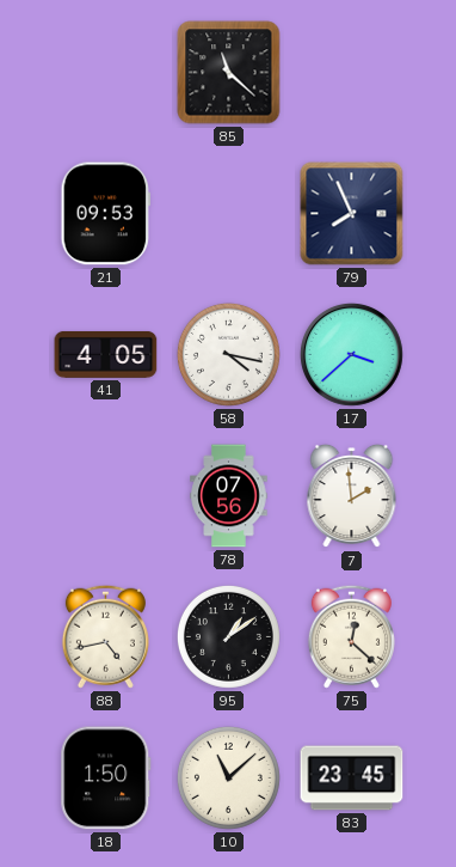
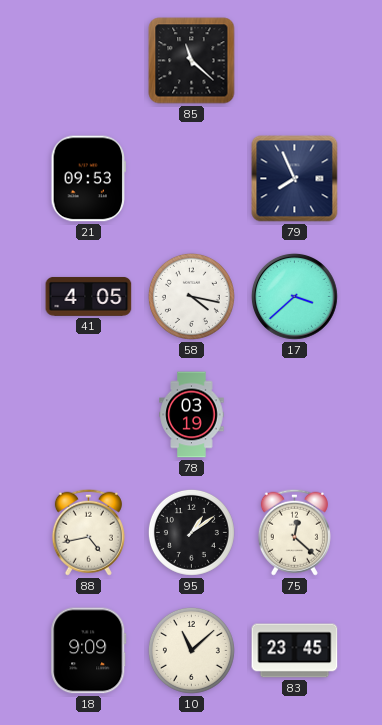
78: 07:56 -> 03:19
7: 1:59 -> none
18: 1:50 -> 9:09
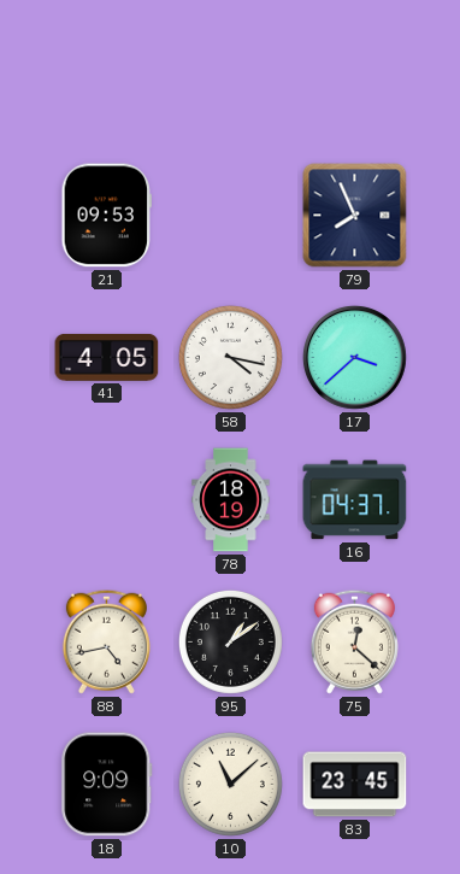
85: 11:22 -> none
78: 03:19 -> 18:19
16: none -> 04:37
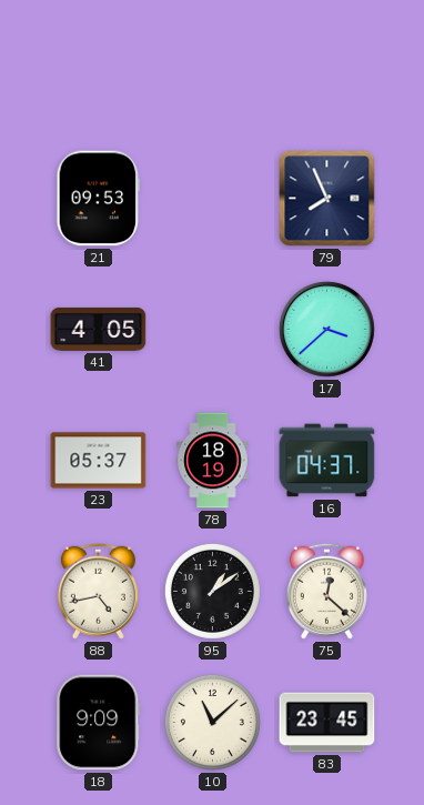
58: 4:17 -> none
23: none -> 05:37
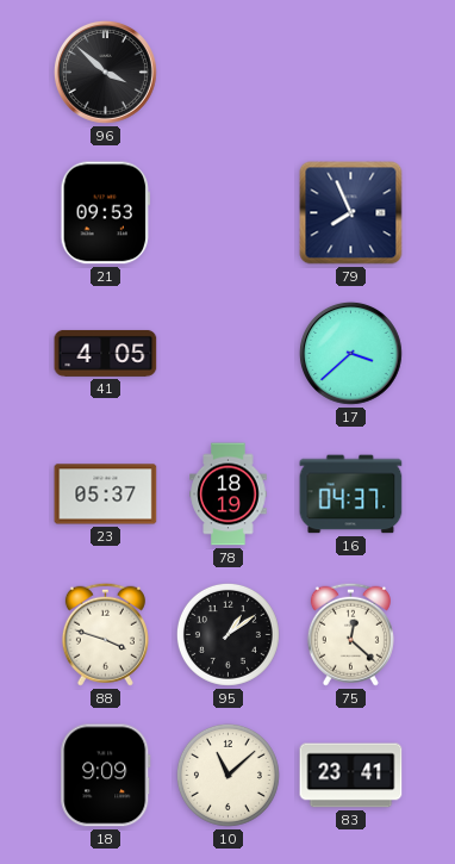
96: none -> 3:52
88: 4:43 -> 3:48
83: 23:45 -> 23:41
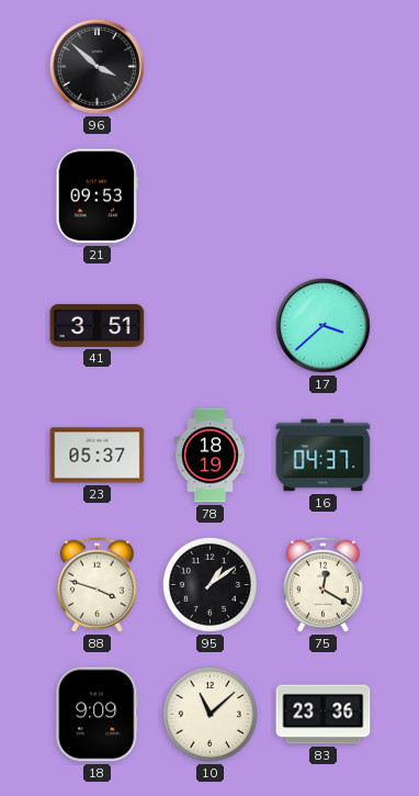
79: 7:56 -> none
41: 4:05 -> 3:51
75: 12:22 -> 12:20
83: 23:41 -> 23:36
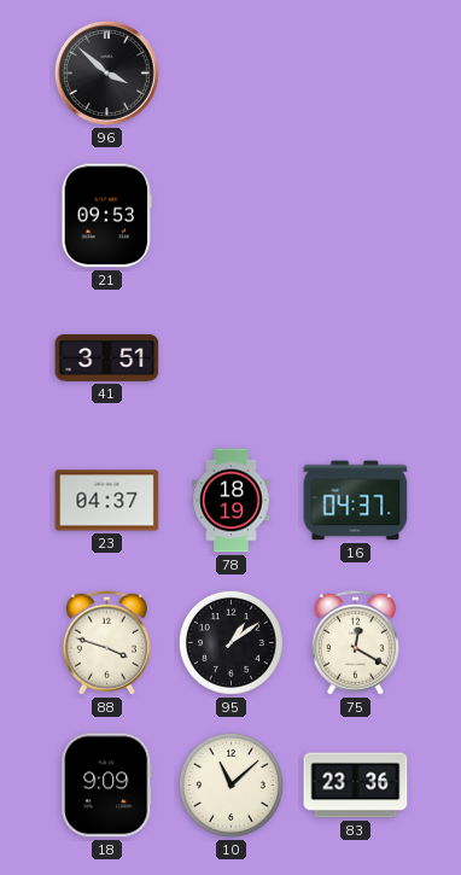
17: 3:38 -> none
23: 05:37 -> 04:37
